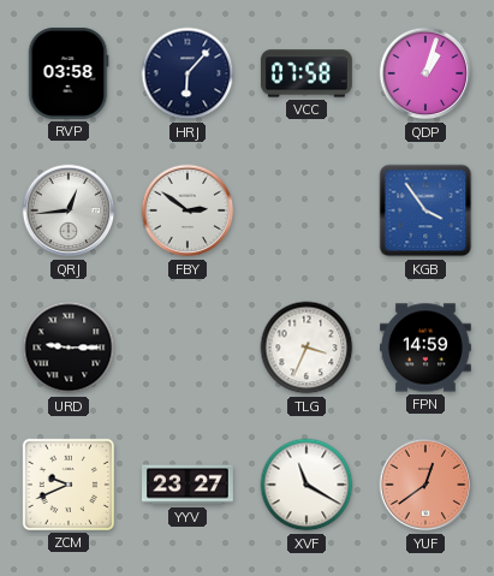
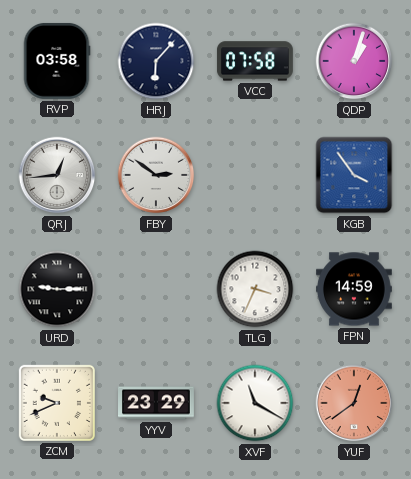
YYV: 23:27 -> 23:29
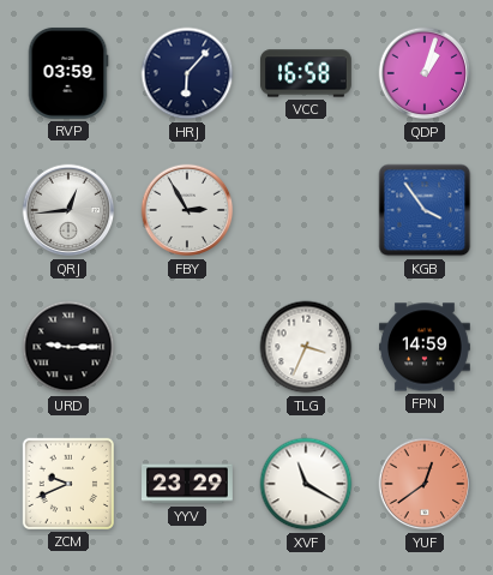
RVP: 03:58 -> 03:59
VCC: 07:58 -> 16:58
FBY: 2:51 -> 2:55
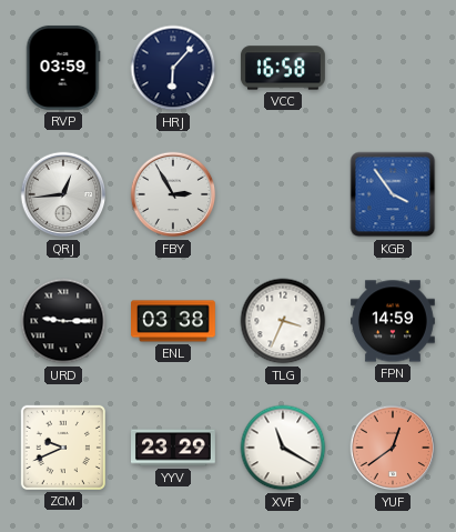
QDP: 1:03 -> none
ENL: none -> 03:38
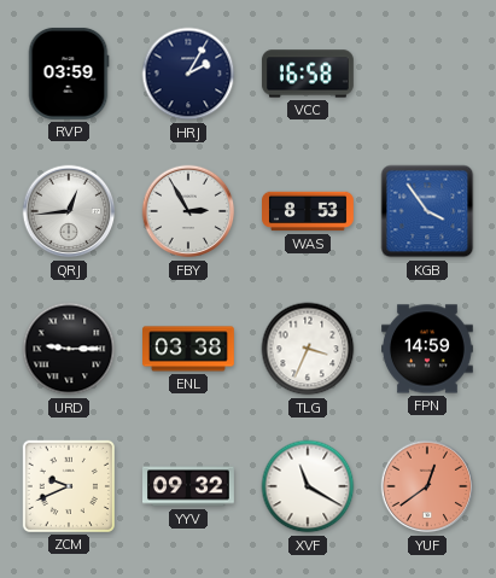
HRJ: 6:07 -> 2:05
WAS: none -> 8:53
YYV: 23:29 -> 09:32
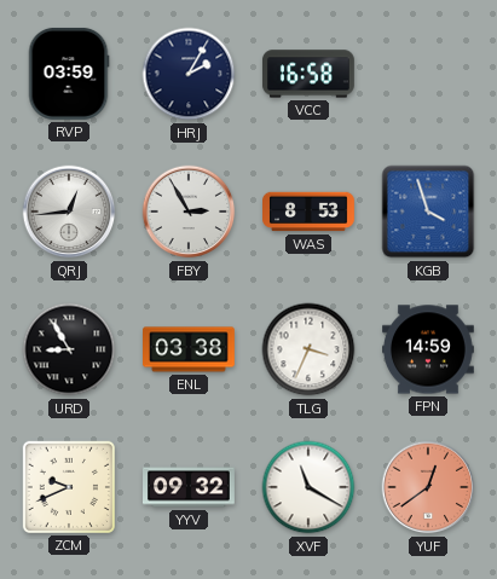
KGB: 3:54 -> 3:57
URD: 9:15 -> 8:55
